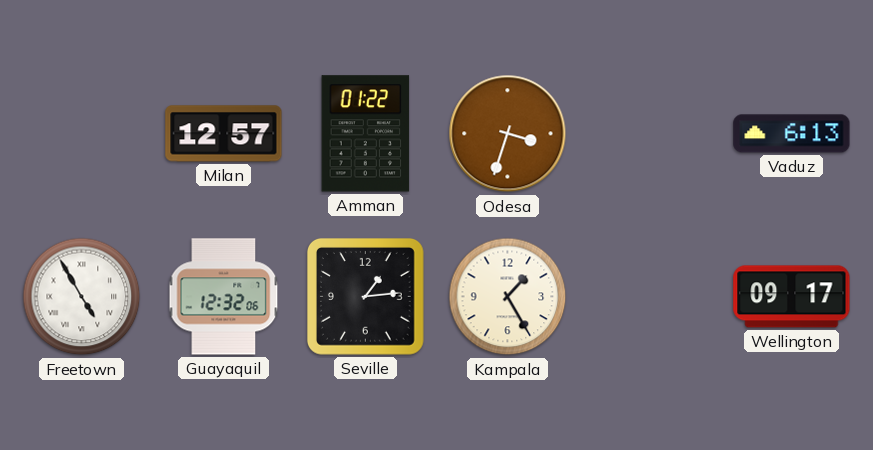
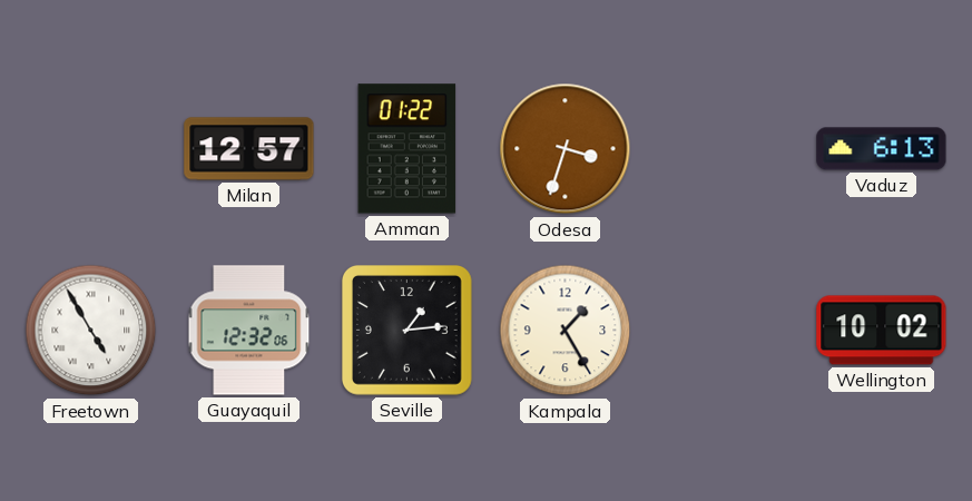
Wellington: 09:17 -> 10:02
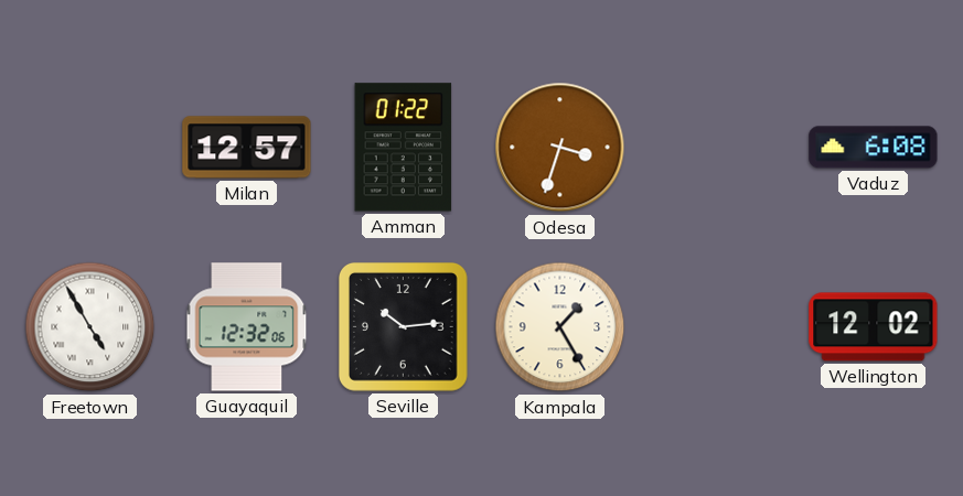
Vaduz: 6:13 -> 6:08
Seville: 1:14 -> 10:14
Wellington: 10:02 -> 12:02
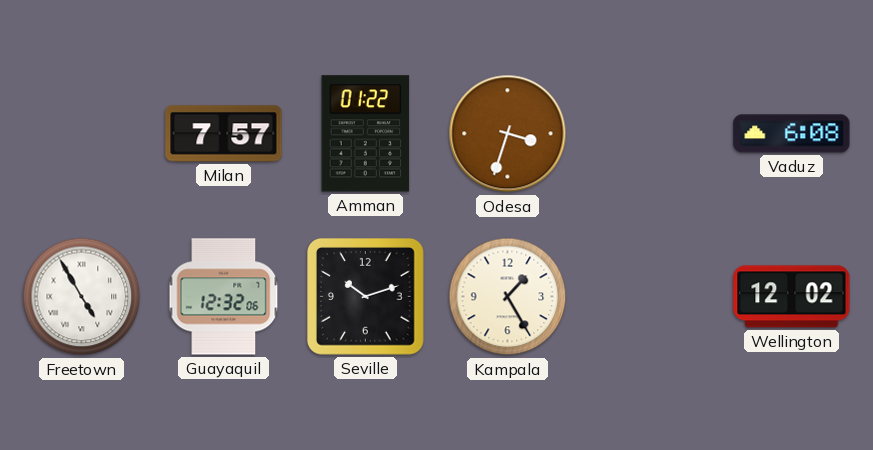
Milan: 12:57 -> 7:57
Seville: 10:14 -> 10:12
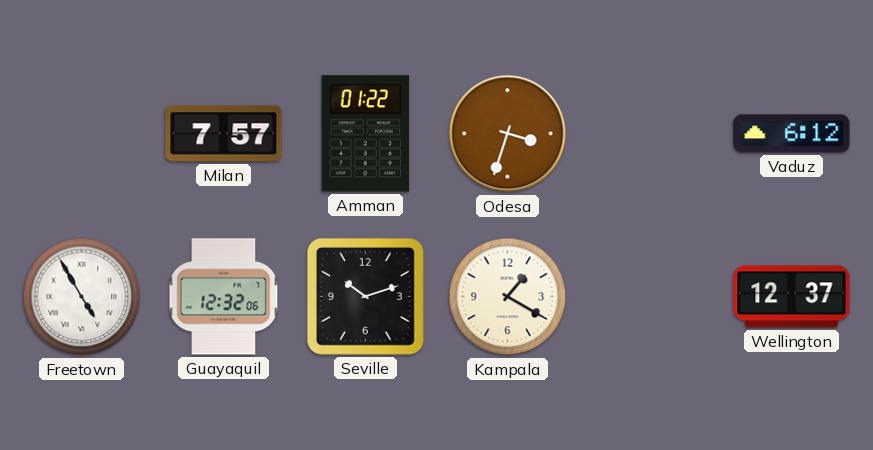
Vaduz: 6:08 -> 6:12
Kampala: 1:25 -> 1:20
Wellington: 12:02 -> 12:37
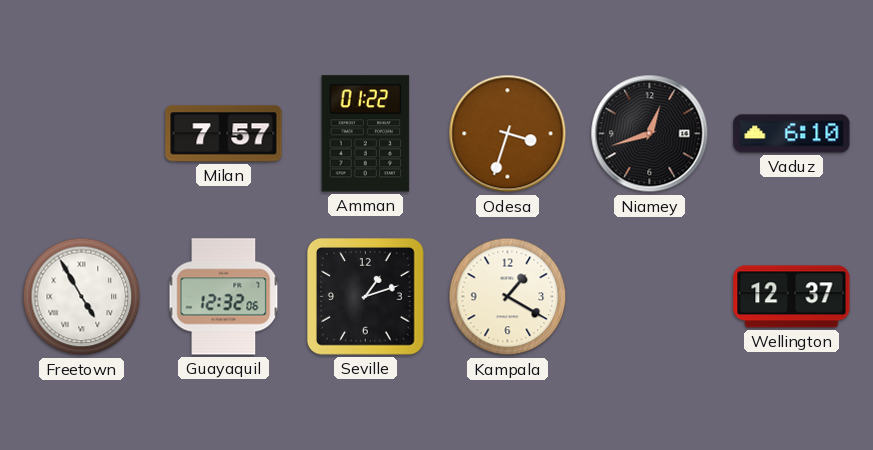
Niamey: none -> 12:42
Vaduz: 6:12 -> 6:10
Seville: 10:12 -> 1:12
